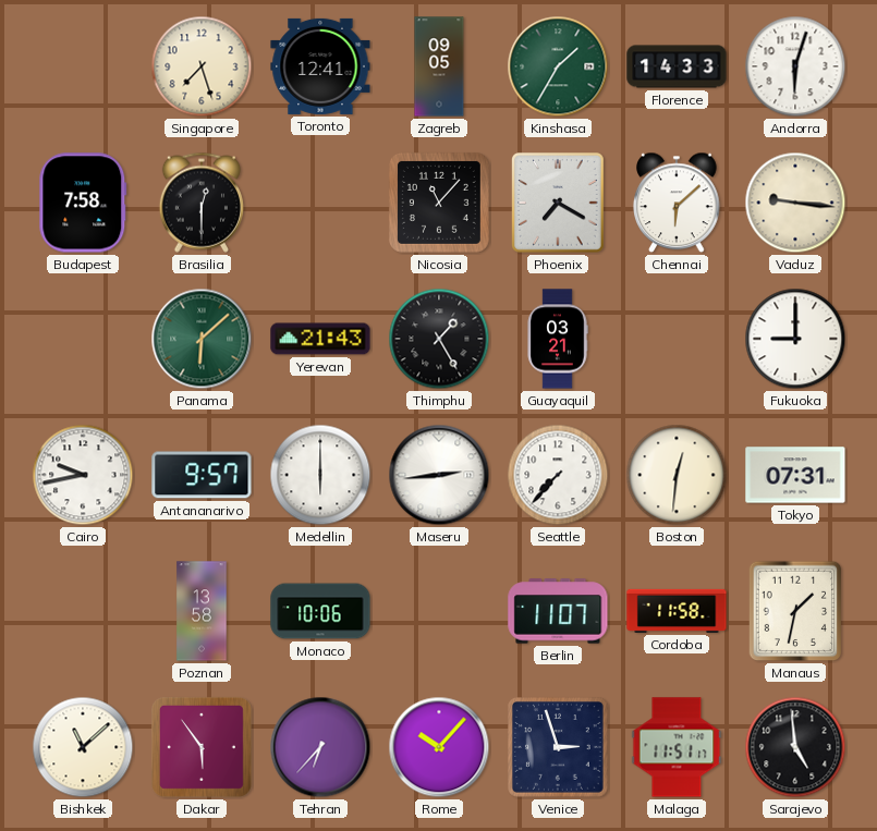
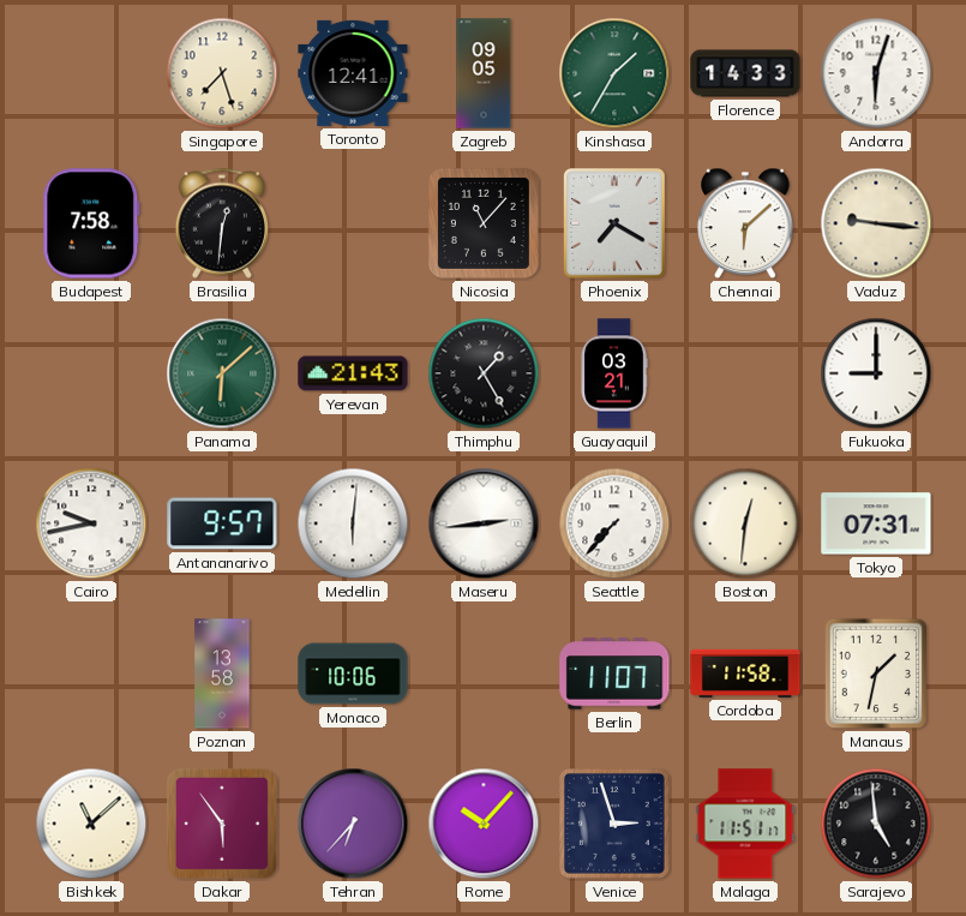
Brasilia: 12:30 -> 12:31
Medellin: 6:00 -> 6:01
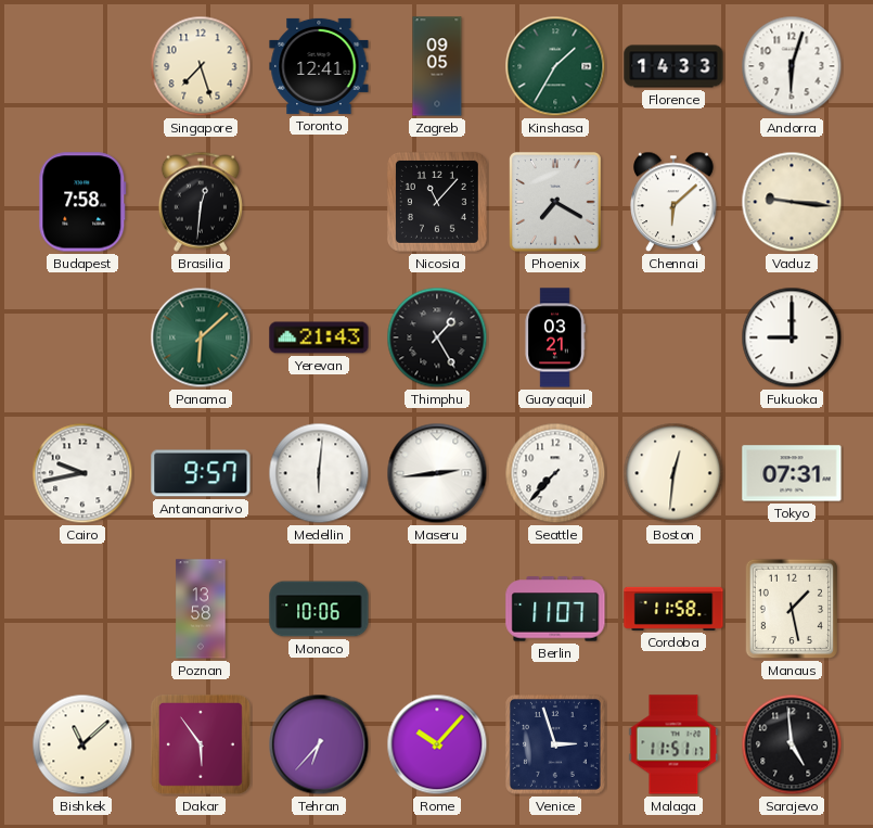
Manaus: 1:32 -> 1:28
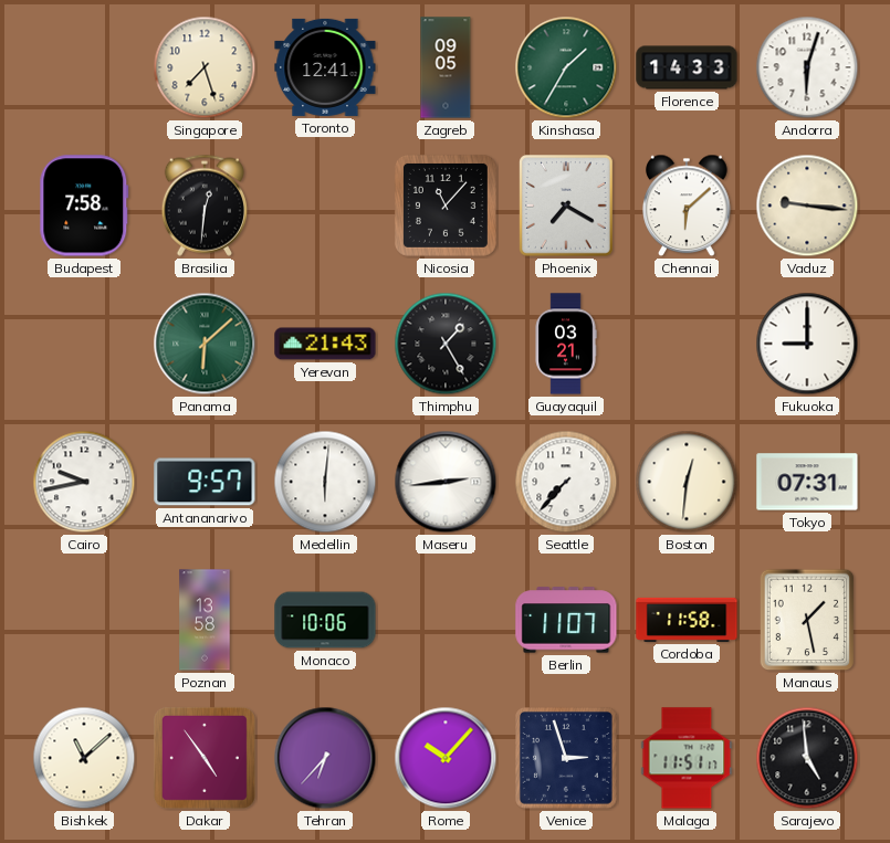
Dakar: 5:54 -> 4:54
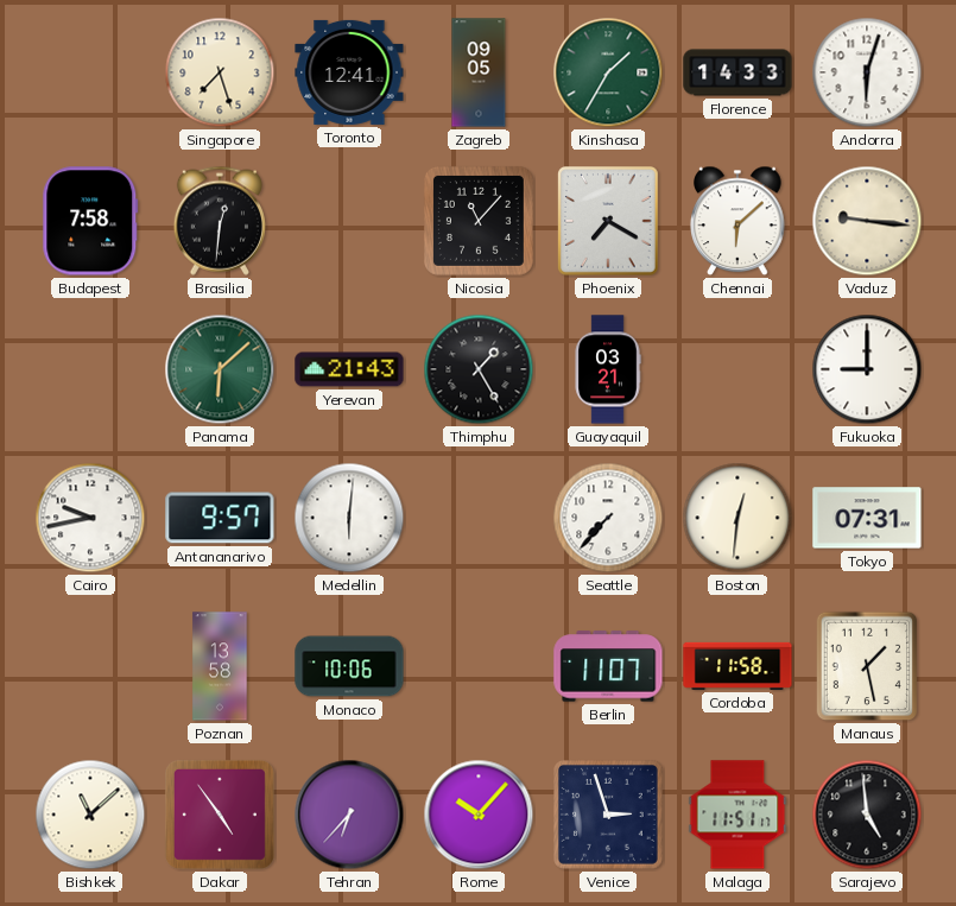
Maseru: 2:44 -> none
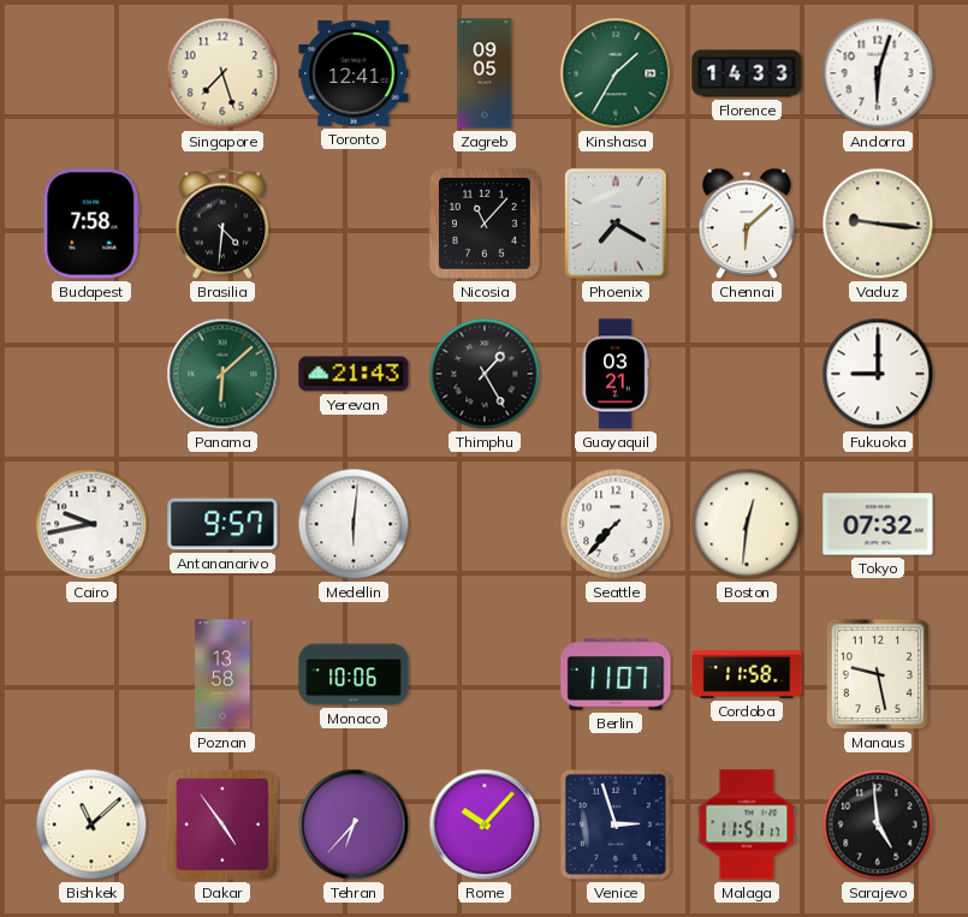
Brasilia: 12:31 -> 4:31
Tokyo: 07:31 -> 07:32
Manaus: 1:28 -> 9:28
